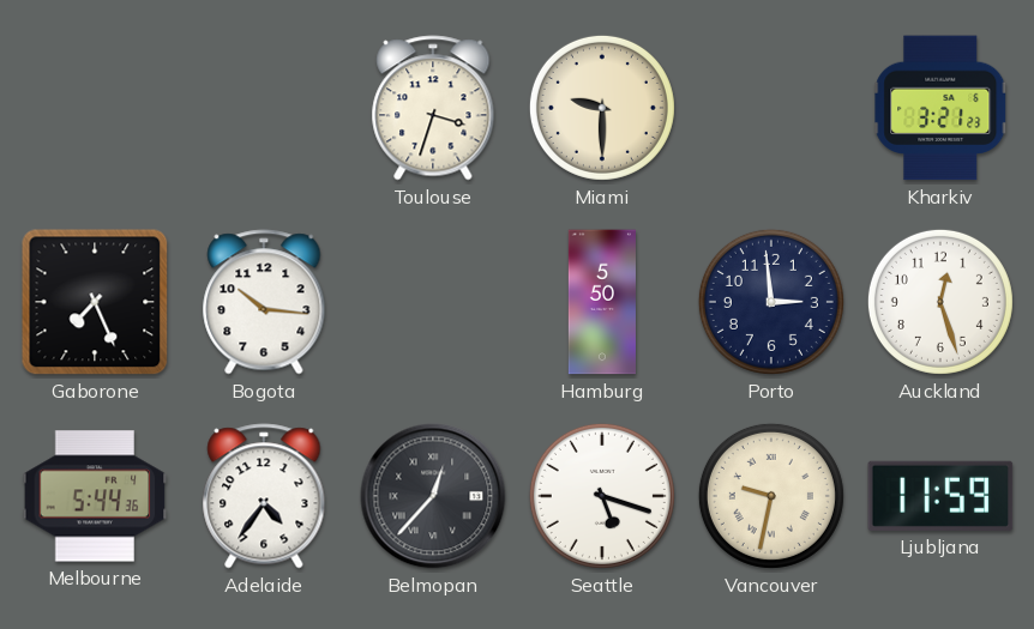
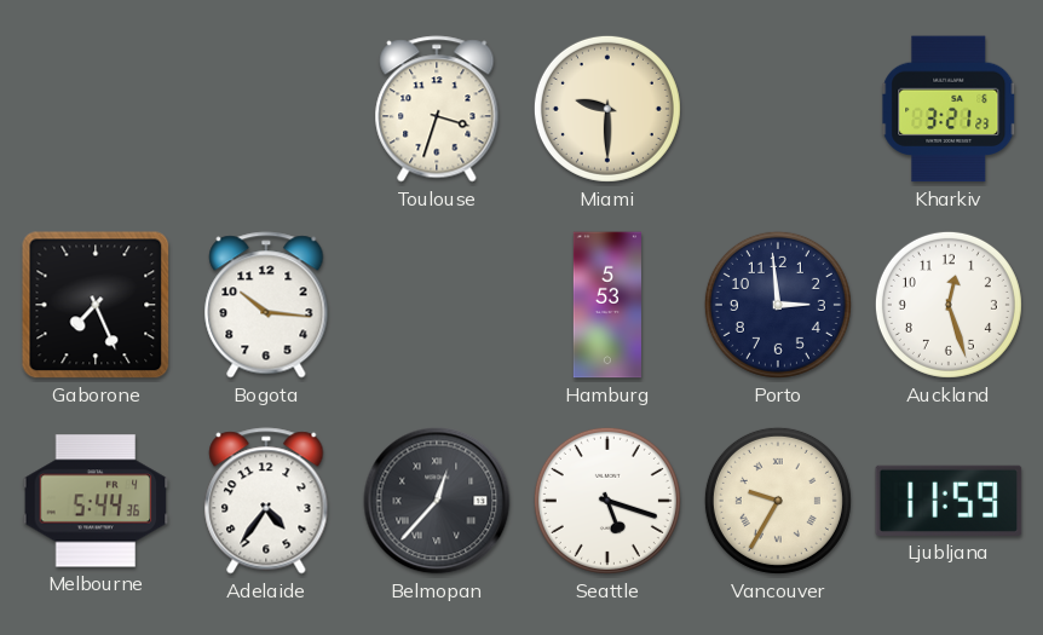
Hamburg: 5:50 -> 5:53
Vancouver: 9:32 -> 9:35
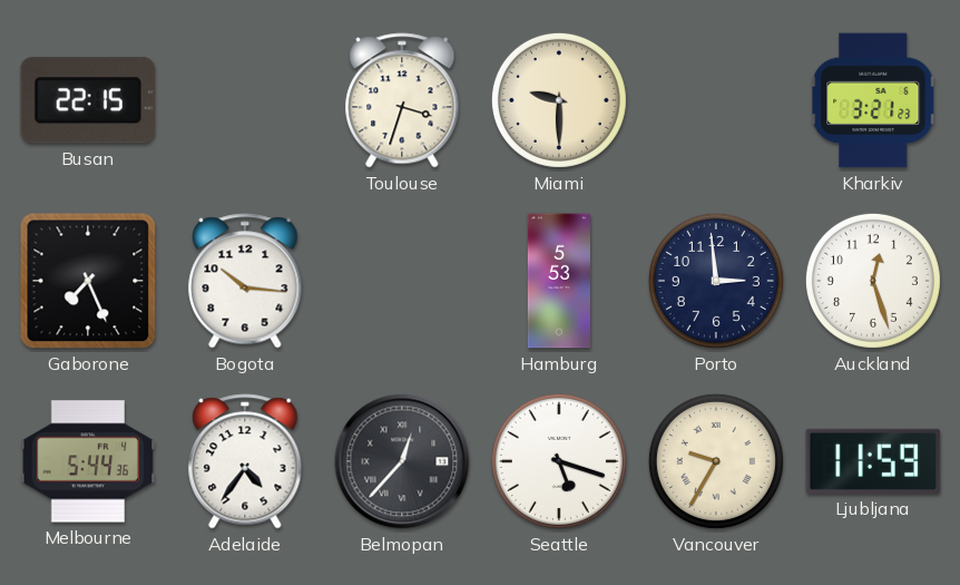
Busan: none -> 22:15
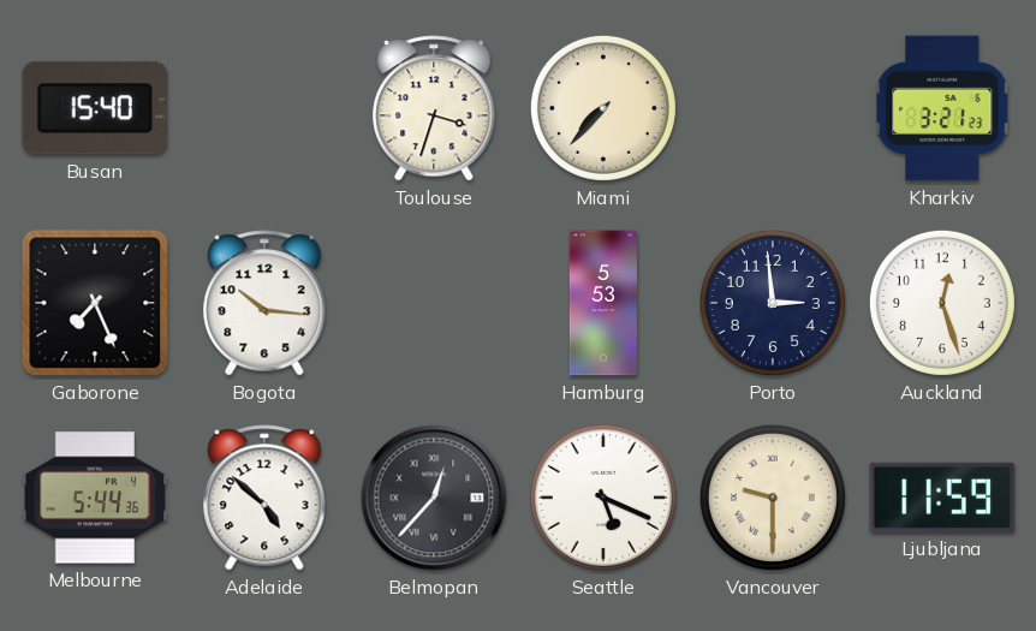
Busan: 22:15 -> 15:40
Miami: 9:30 -> 7:37
Adelaide: 4:36 -> 4:52
Seattle: 5:18 -> 5:19
Vancouver: 9:35 -> 9:30
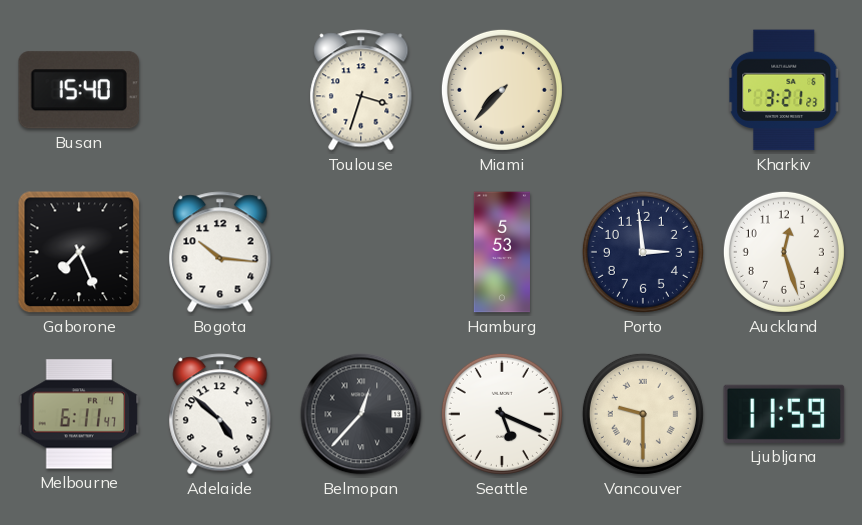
Melbourne: 5:44 -> 6:11
